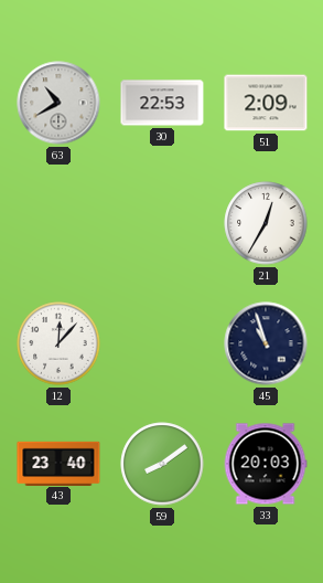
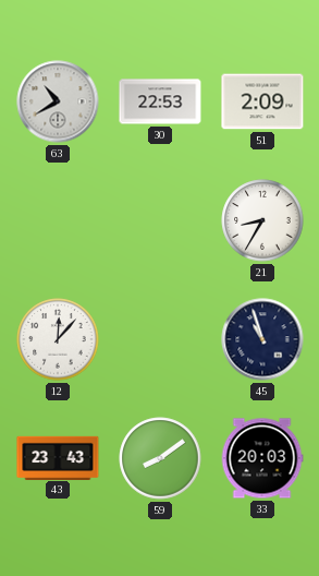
21: 12:35 -> 8:35
43: 23:40 -> 23:43
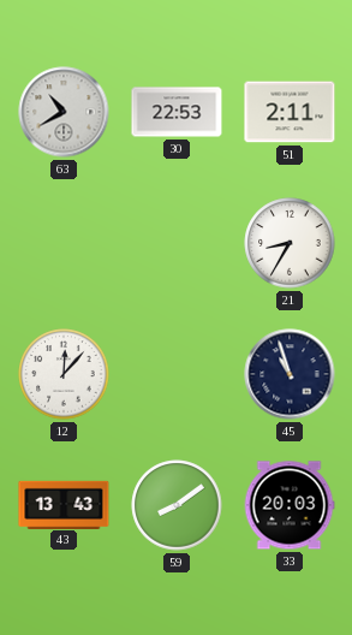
51: 2:09 -> 2:11
43: 23:43 -> 13:43
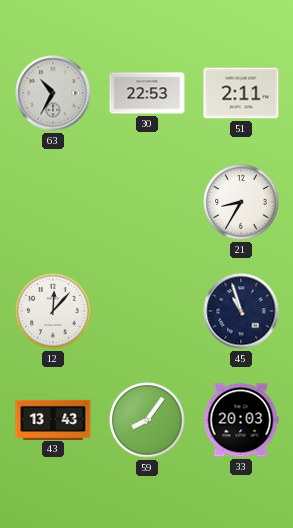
63: 10:40 -> 10:35
59: 8:09 -> 8:06
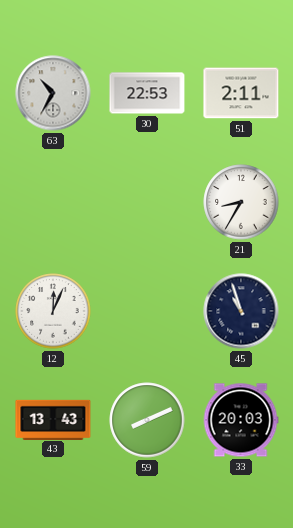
12: 12:07 -> 12:04
59: 8:06 -> 8:11
